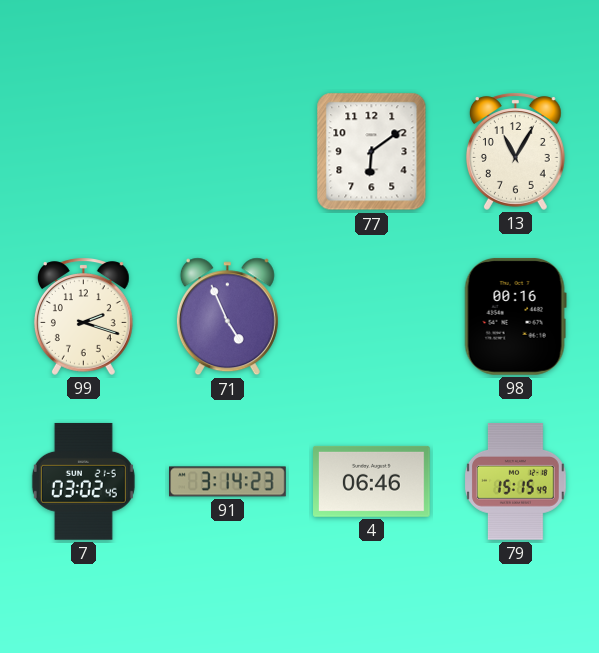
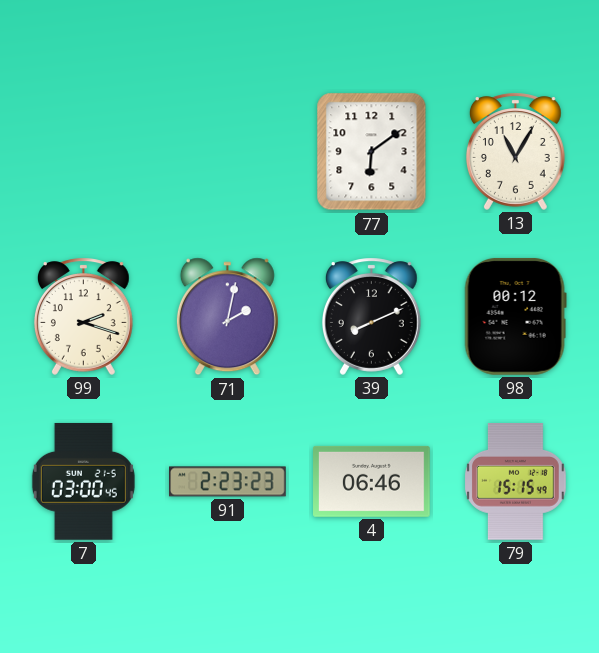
71: 4:56 -> 2:02
39: none -> 8:11
98: 00:16 -> 00:12
7: 03:02 -> 03:00
91: 3:14 -> 2:23
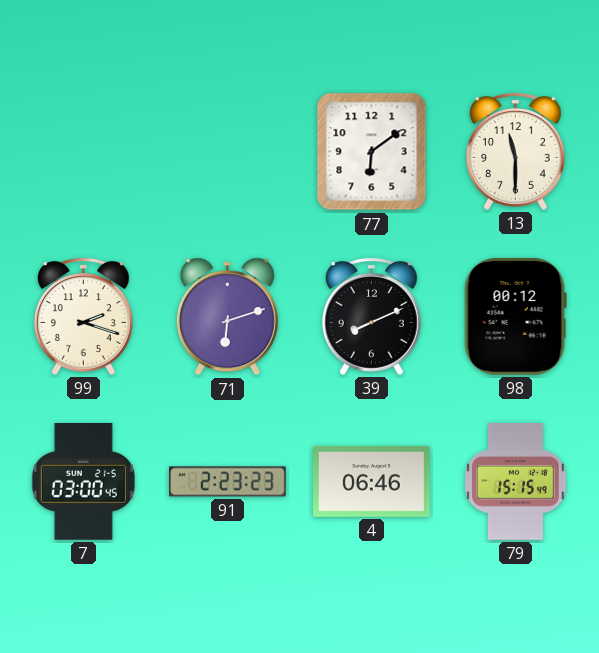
13: 11:05 -> 11:30
71: 2:02 -> 6:12
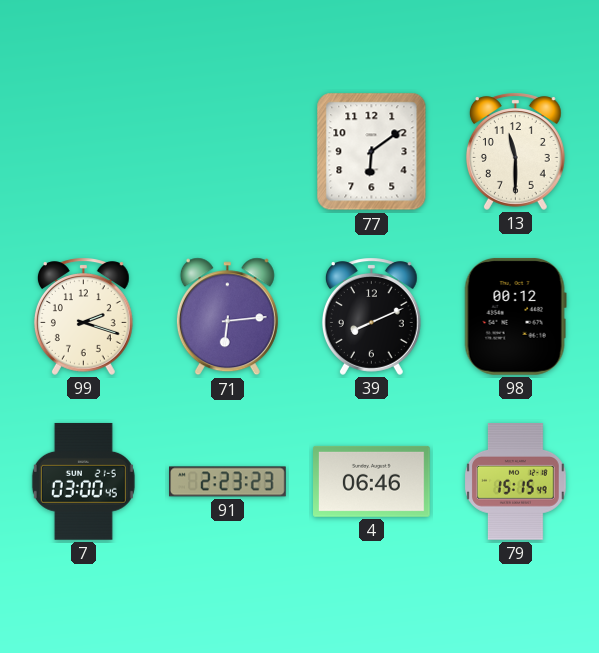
71: 6:12 -> 6:14
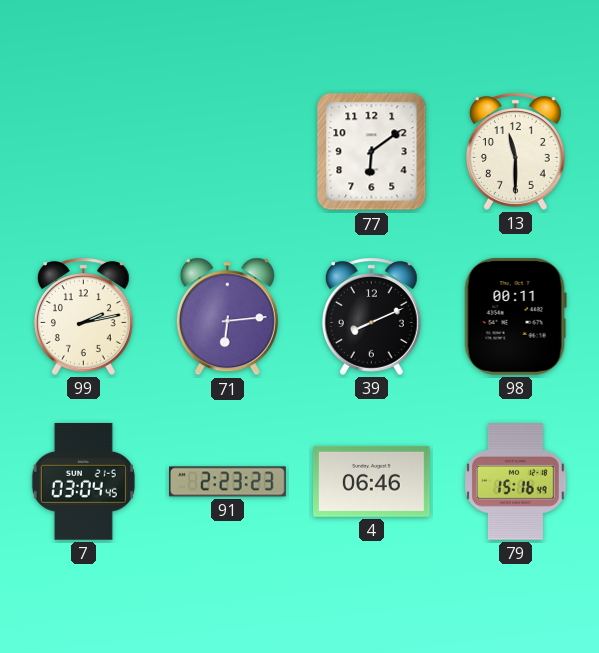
99: 2:18 -> 2:13
98: 00:12 -> 00:11
7: 03:00 -> 03:04
79: 15:15 -> 15:16
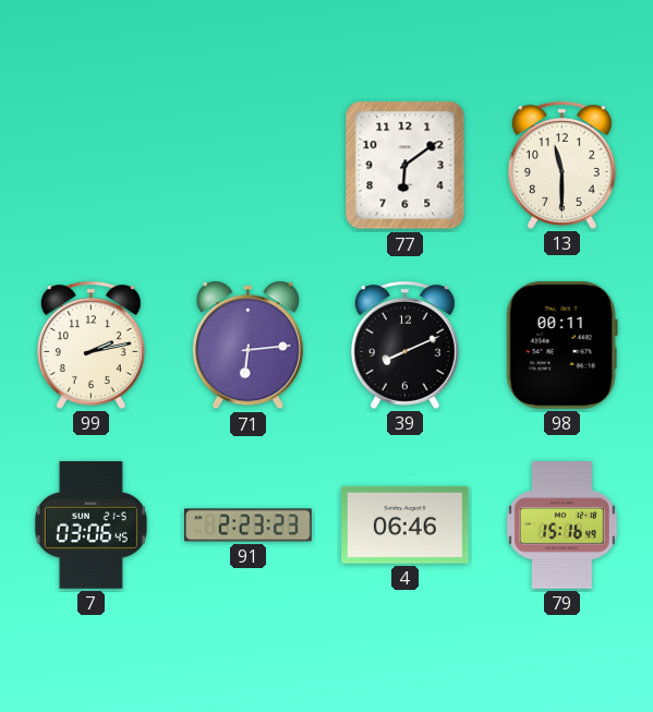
7: 03:04 -> 03:06
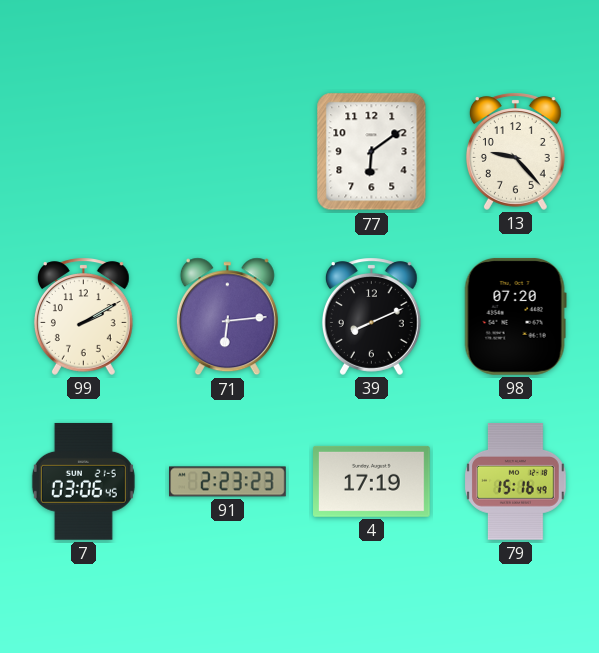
13: 11:30 -> 9:23
99: 2:13 -> 2:10
98: 00:11 -> 07:20
4: 06:46 -> 17:19
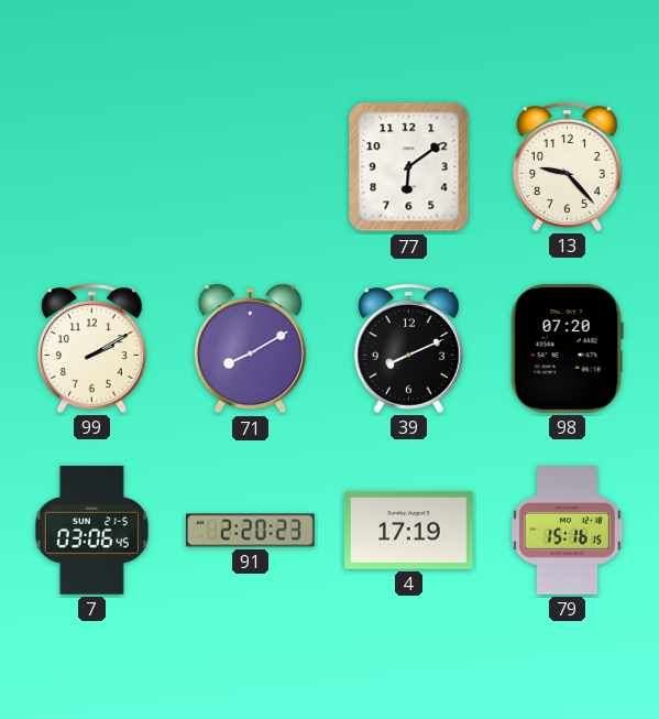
71: 6:14 -> 8:10
91: 2:23 -> 2:20
79: 15:16:49 -> 15:16:15
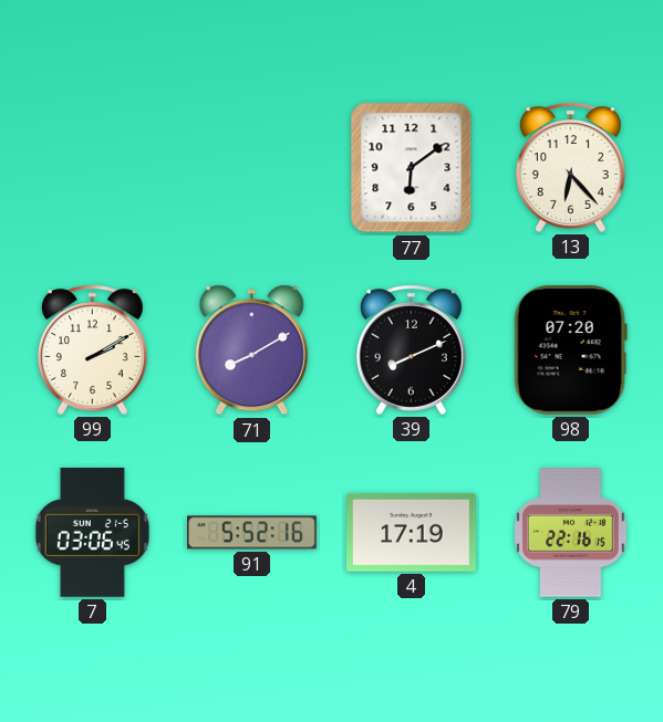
13: 9:23 -> 6:23
91: 2:20 -> 5:52
79: 15:16 -> 22:16
